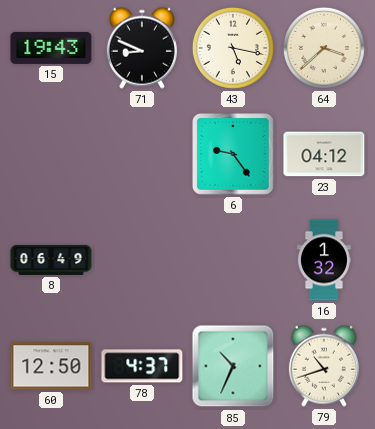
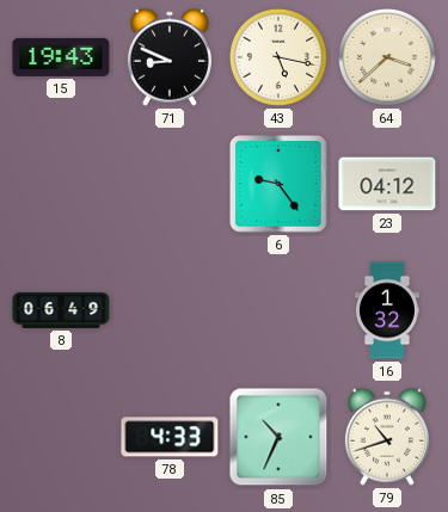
60: 12:50 -> none
78: 4:37 -> 4:33
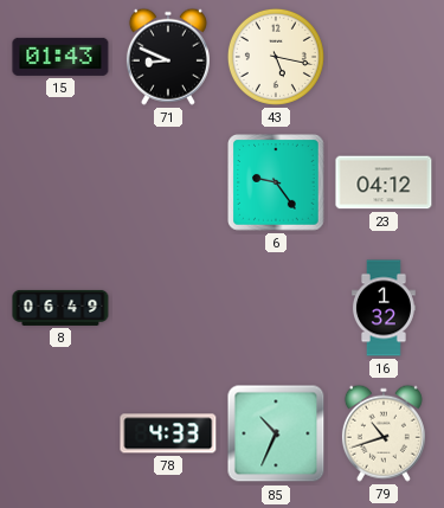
15: 19:43 -> 01:43
64: 3:38 -> none
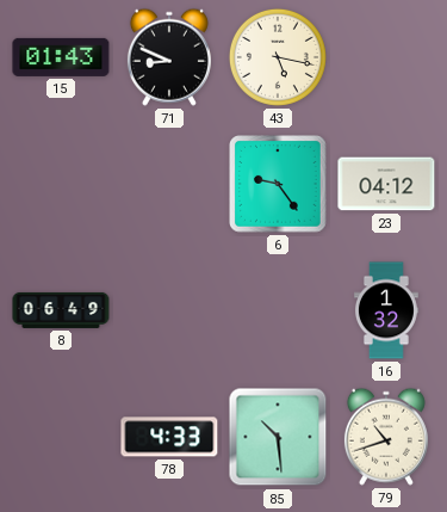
85: 10:34 -> 10:29
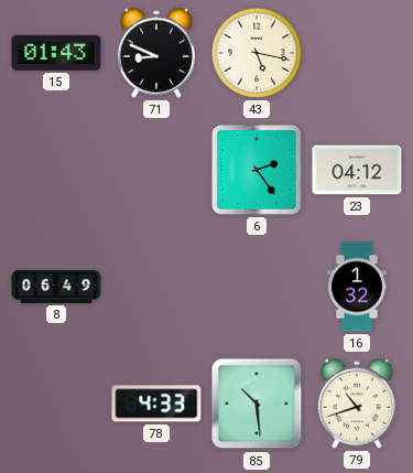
6: 9:24 -> 2:24
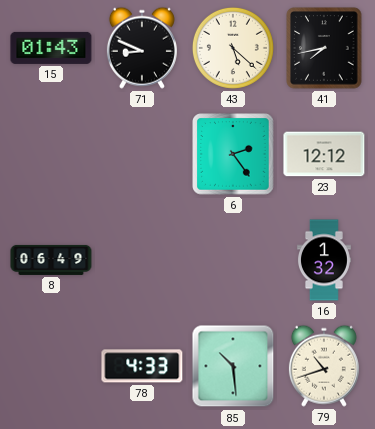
43: 5:17 -> 5:22
41: none -> 7:43
23: 04:12 -> 12:12
